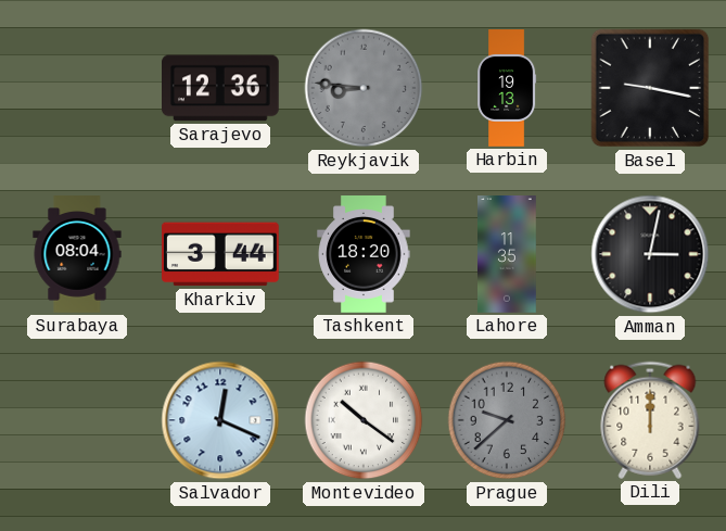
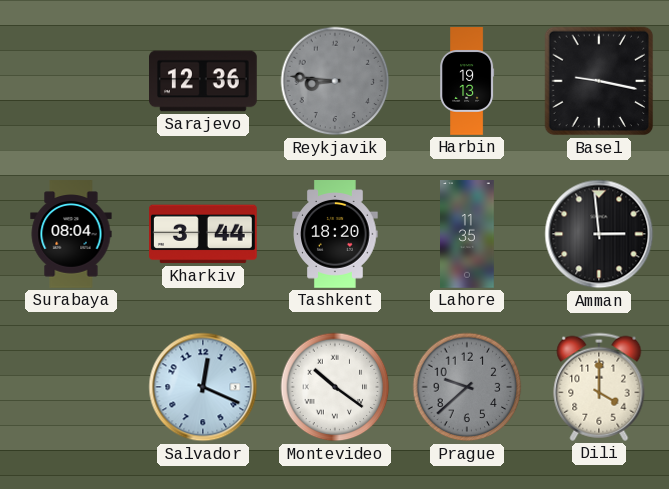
Amman: 3:02 -> 2:59
Dili: 12:00 -> 4:00
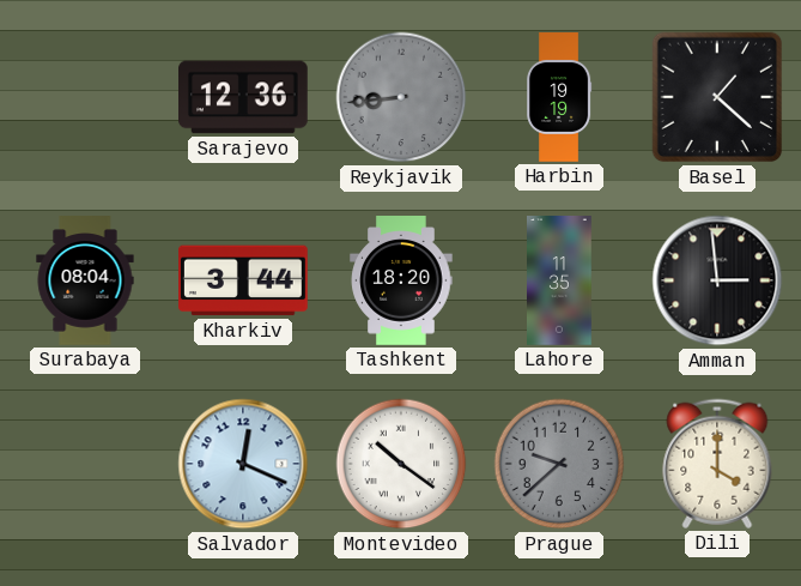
Reykjavik: 8:46 -> 8:44
Harbin: 19:13 -> 19:19
Basel: 9:17 -> 1:22
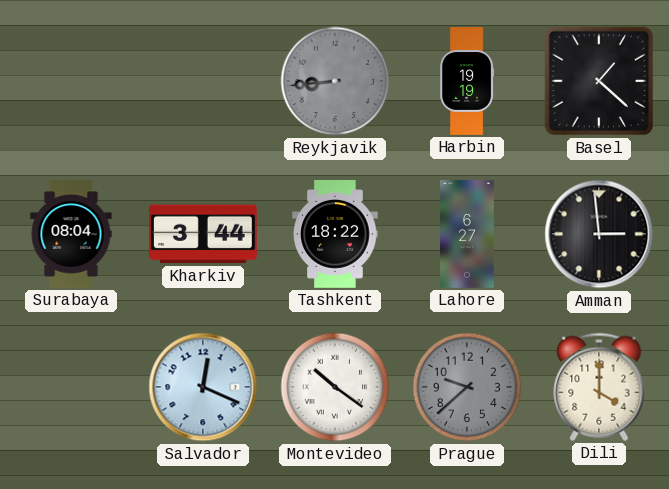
Sarajevo: 12:36 -> none
Tashkent: 18:20 -> 18:22
Lahore: 11:35 -> 6:27
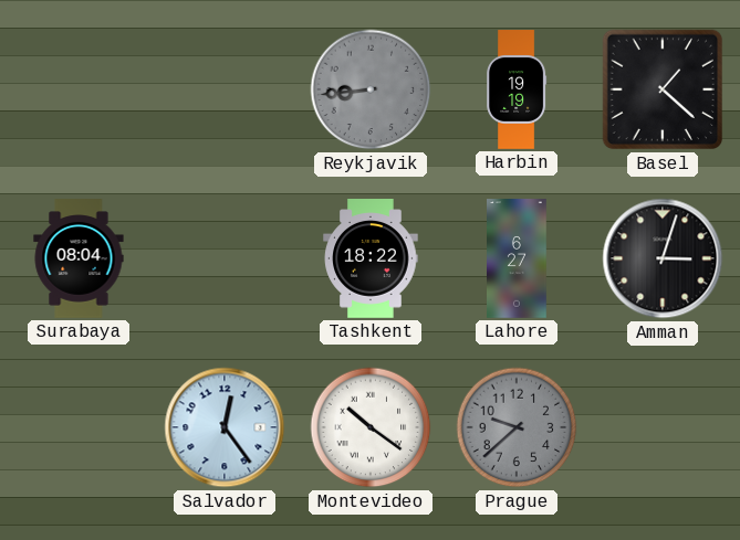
Kharkiv: 3:44 -> none
Amman: 2:59 -> 3:03
Salvador: 12:19 -> 12:24
Dili: 4:00 -> none
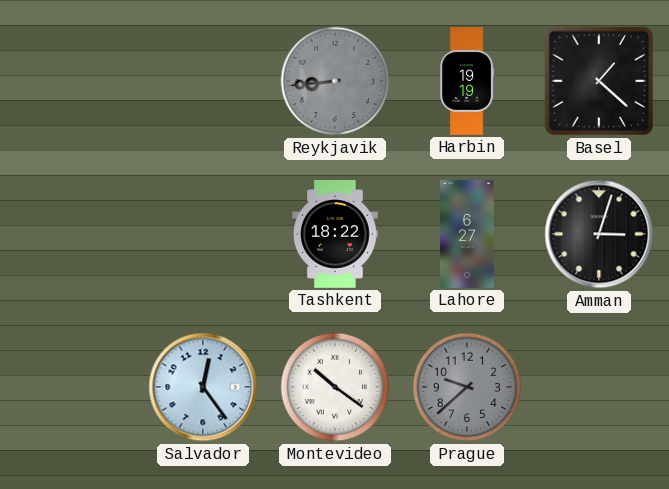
Surabaya: 08:04 -> none
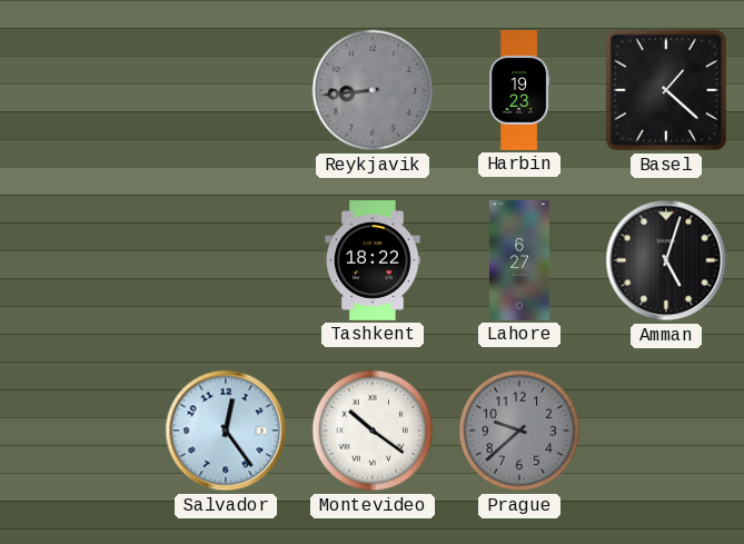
Harbin: 19:19 -> 19:23
Amman: 3:03 -> 5:03
